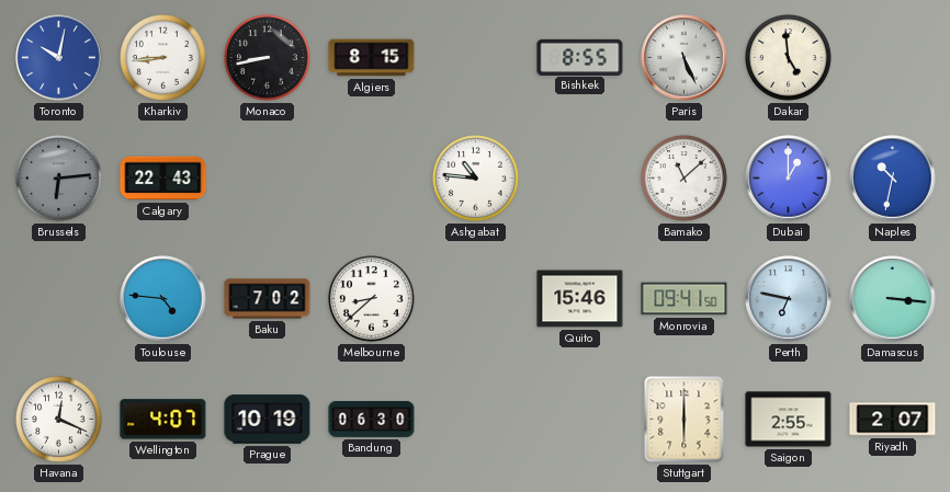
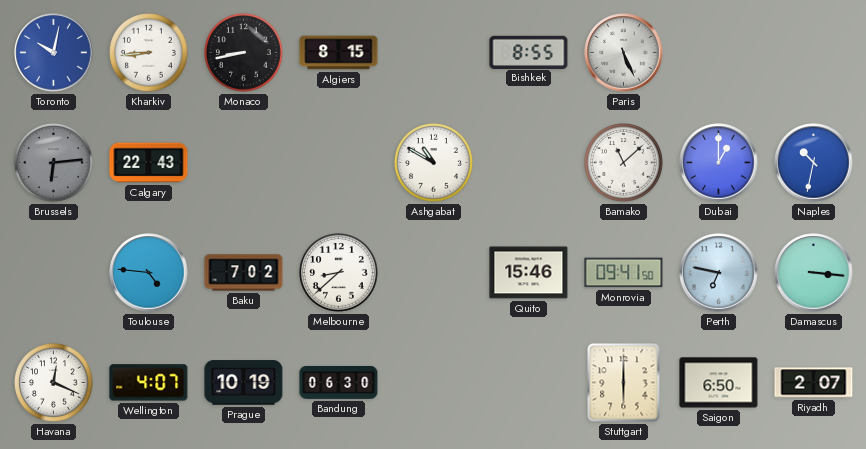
Dakar: 4:59 -> none
Ashgabat: 10:46 -> 10:50
Saigon: 2:55 -> 6:50
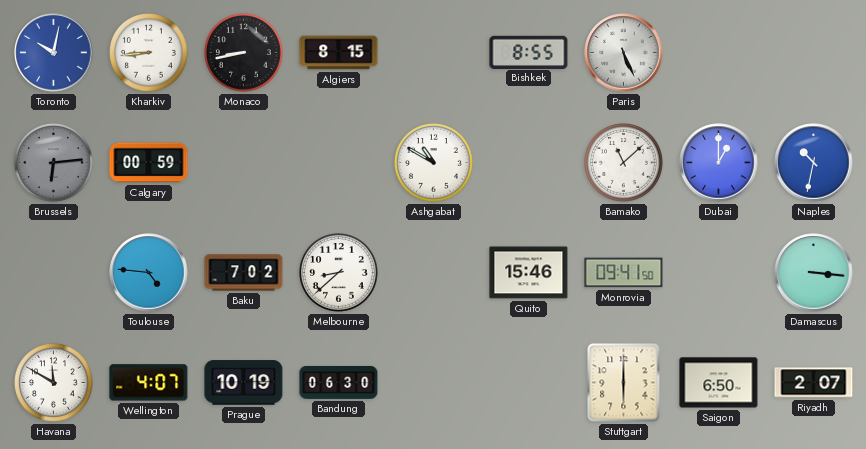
Calgary: 22:43 -> 00:59
Perth: 6:47 -> none
Havana: 12:19 -> 11:50
